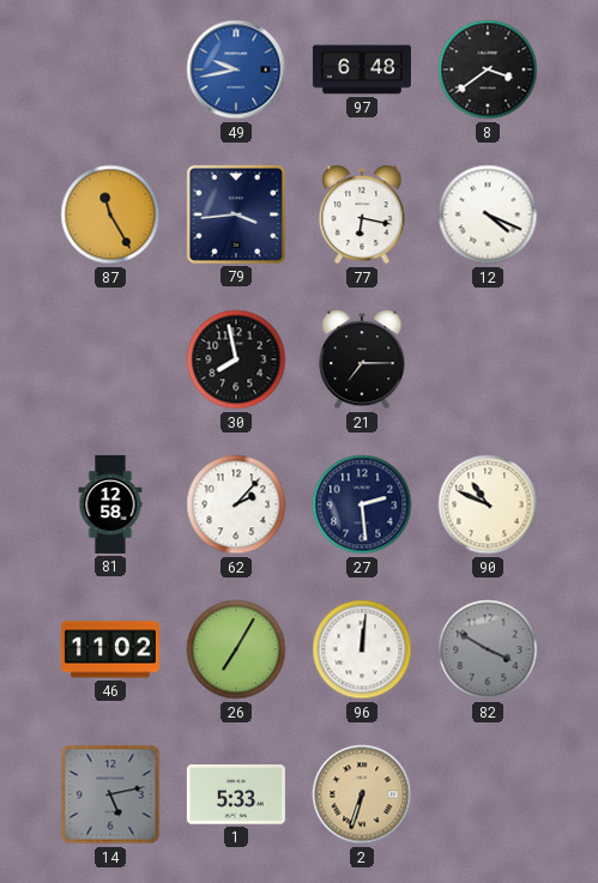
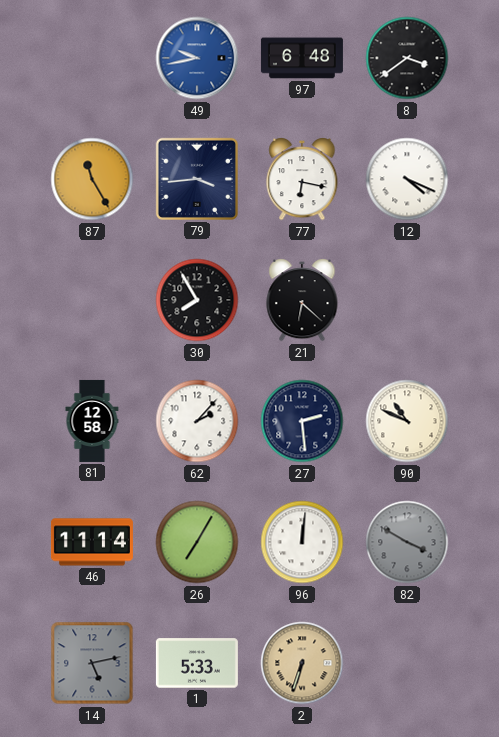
30: 7:58 -> 7:55
21: 7:15 -> 6:22
46: 11:02 -> 11:14
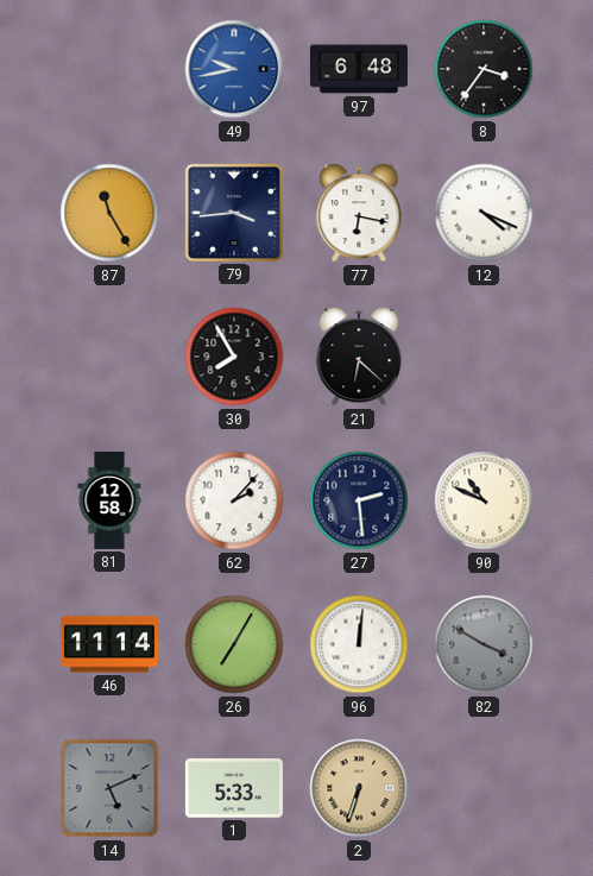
8: 3:39 -> 3:36
14: 5:13 -> 5:11
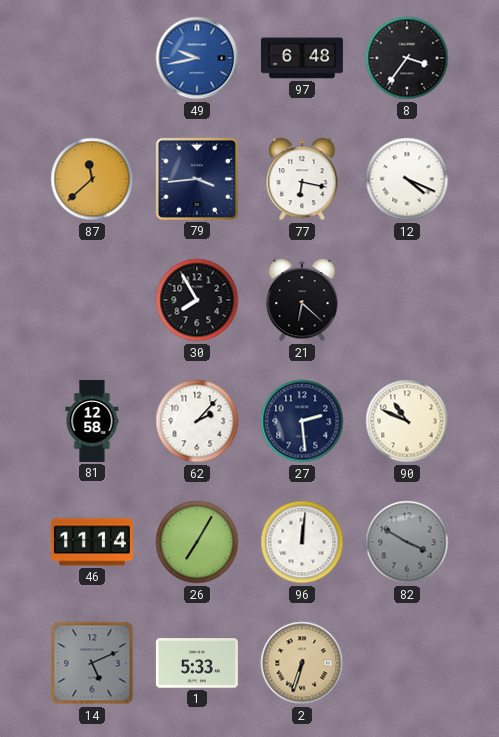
87: 11:25 -> 11:38
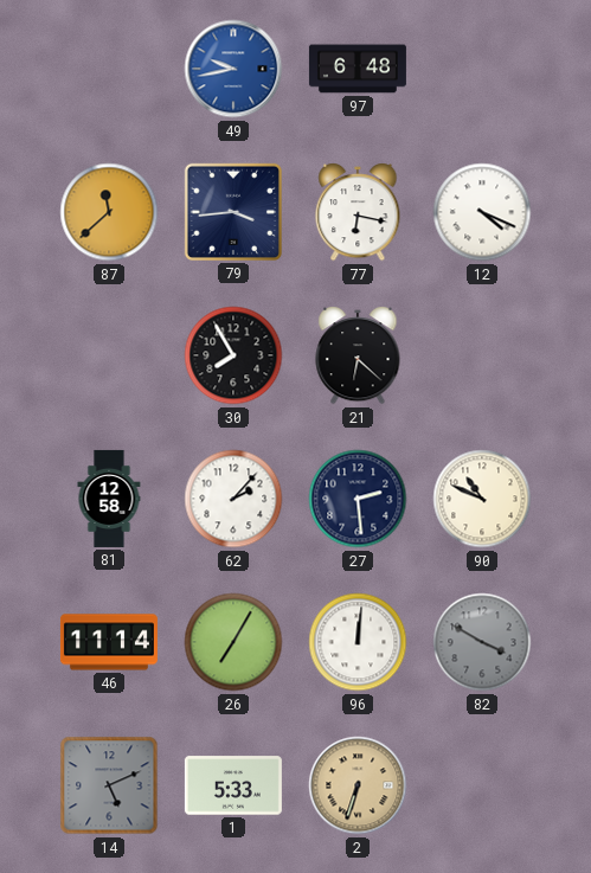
8: 3:36 -> none
